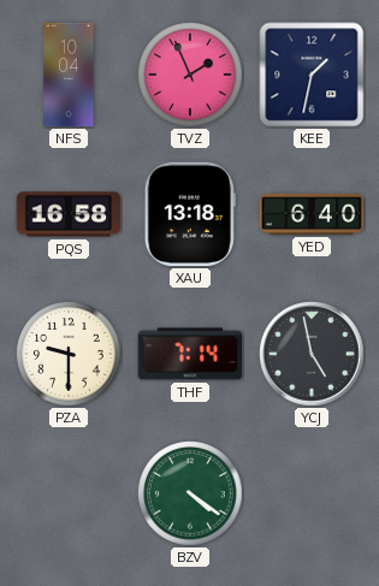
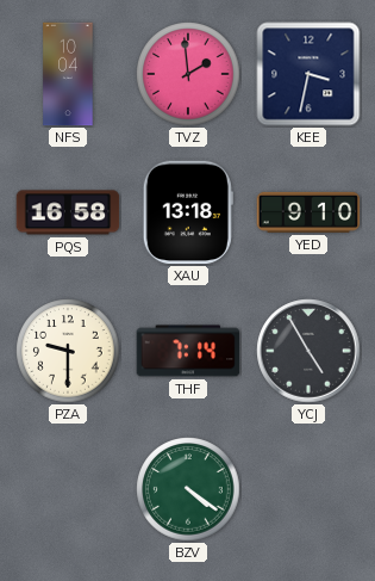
TVZ: 1:56 -> 1:59
KEE: 1:32 -> 3:32
YED: 6:40 -> 9:10
YCJ: 4:58 -> 4:55
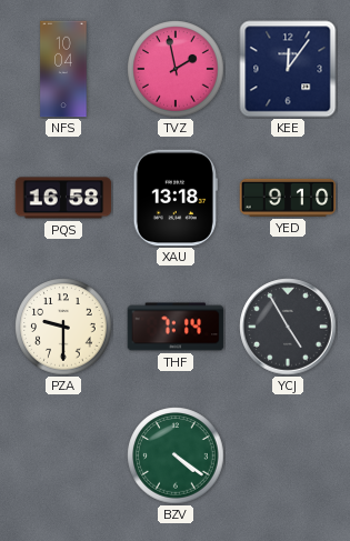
TVZ: 1:59 -> 1:58
KEE: 3:32 -> 12:06
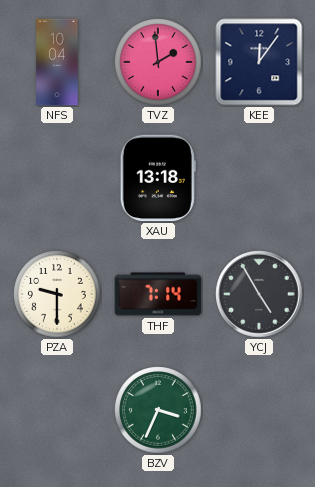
TVZ: 1:58 -> 1:59
PQS: 16:58 -> none
YED: 9:10 -> none
BZV: 4:21 -> 3:34
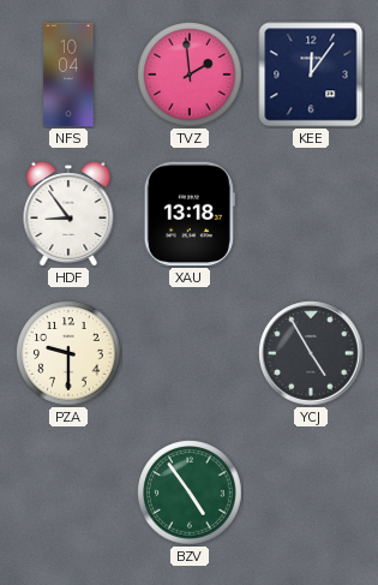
HDF: none -> 8:54
THF: 7:14 -> none
BZV: 3:34 -> 4:54
